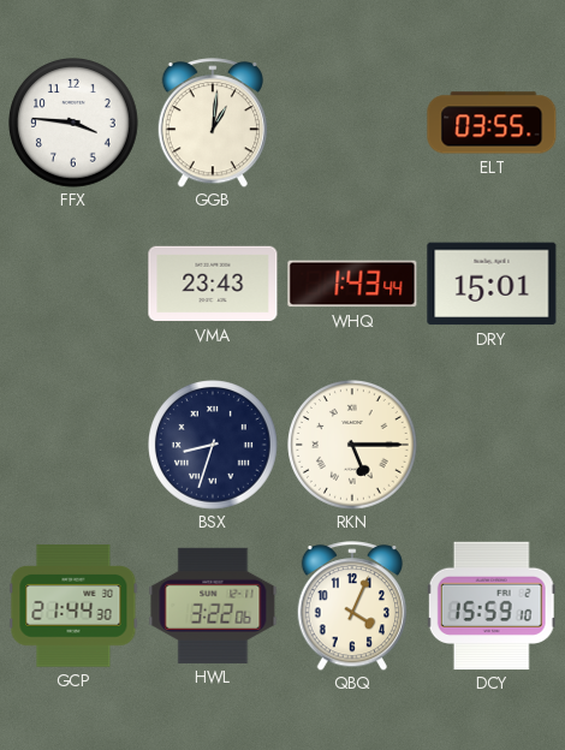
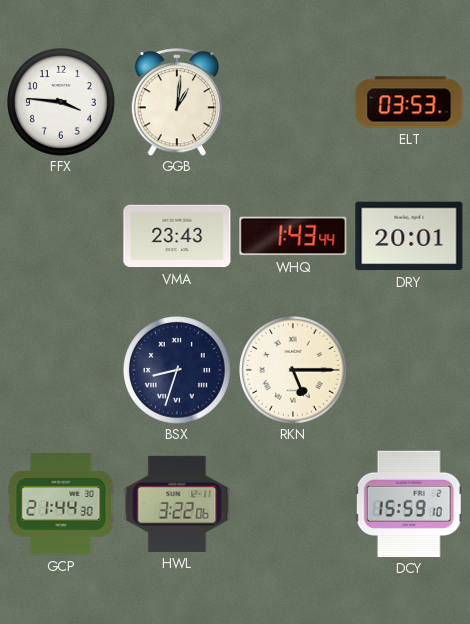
ELT: 03:55 -> 03:53
DRY: 15:01 -> 20:01
QBQ: 4:04 -> none
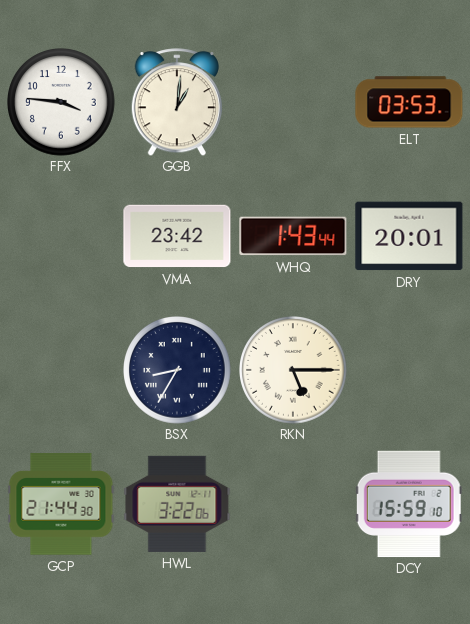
VMA: 23:43 -> 23:42
BSX: 8:33 -> 8:35
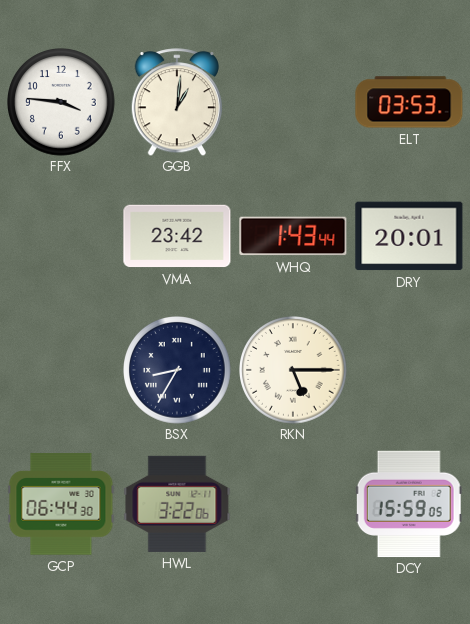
GCP: 21:44 -> 06:44
DCY: 15:59:10 -> 15:59:05
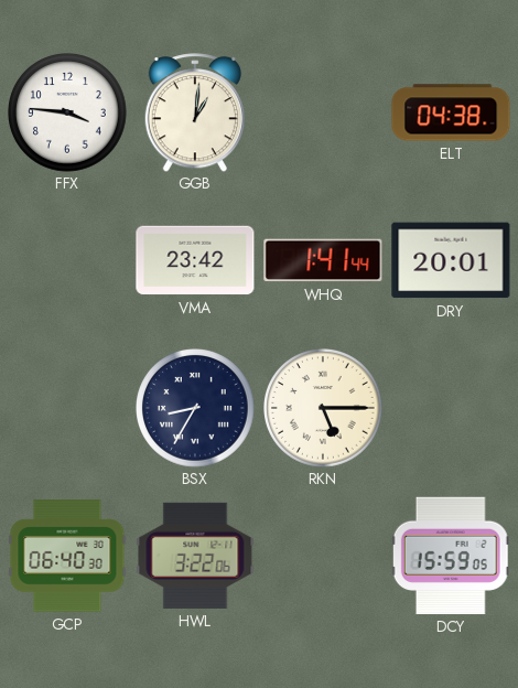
ELT: 03:53 -> 04:38
WHQ: 1:43 -> 1:41
GCP: 06:44 -> 06:40
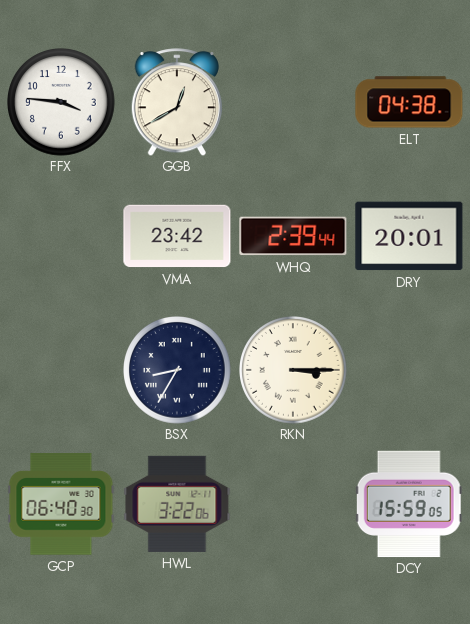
GGB: 1:01 -> 12:40
WHQ: 1:41 -> 2:39
RKN: 5:15 -> 3:15
